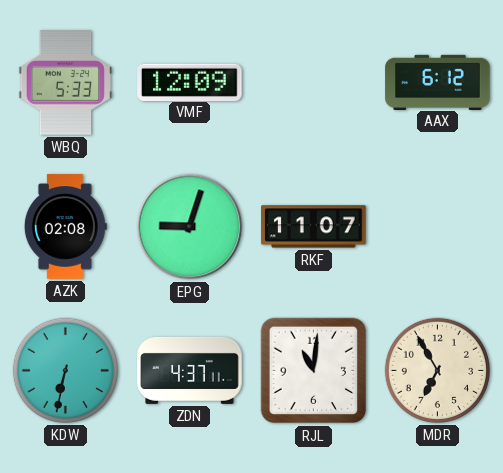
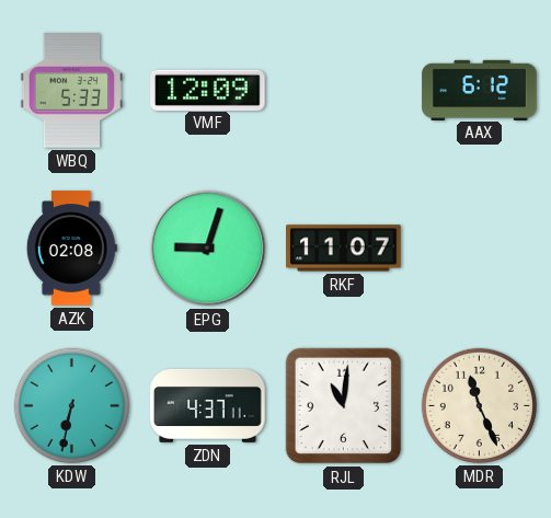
MDR: 6:55 -> 11:26
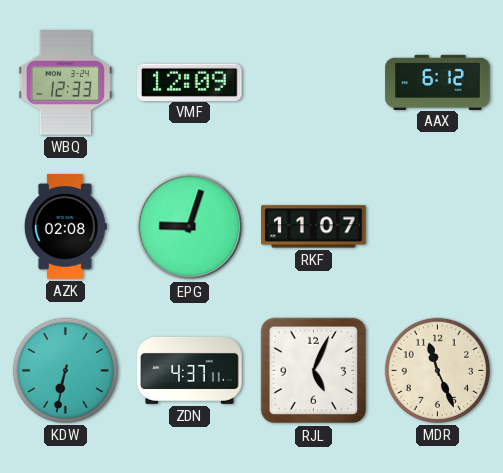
WBQ: 5:33 -> 12:33
RJL: 11:01 -> 5:04
